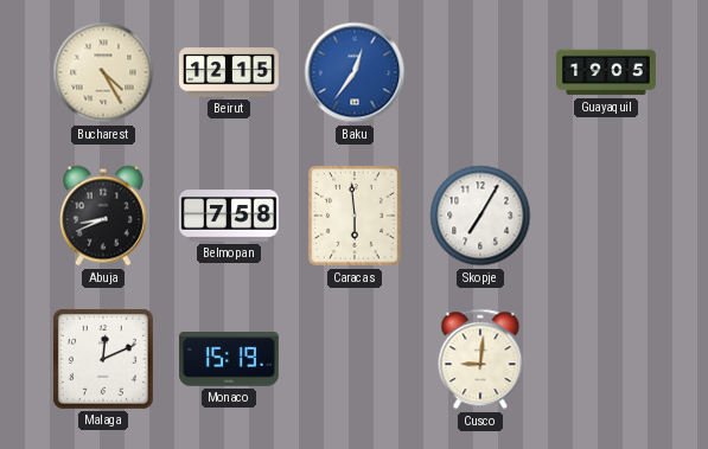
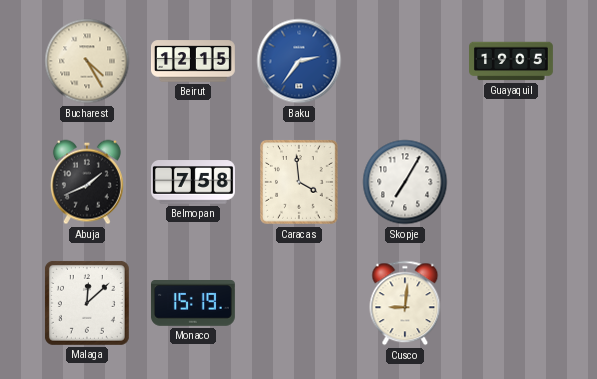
Baku: 12:36 -> 2:36
Abuja: 8:41 -> 1:41
Caracas: 5:59 -> 3:59
Malaga: 12:11 -> 12:08
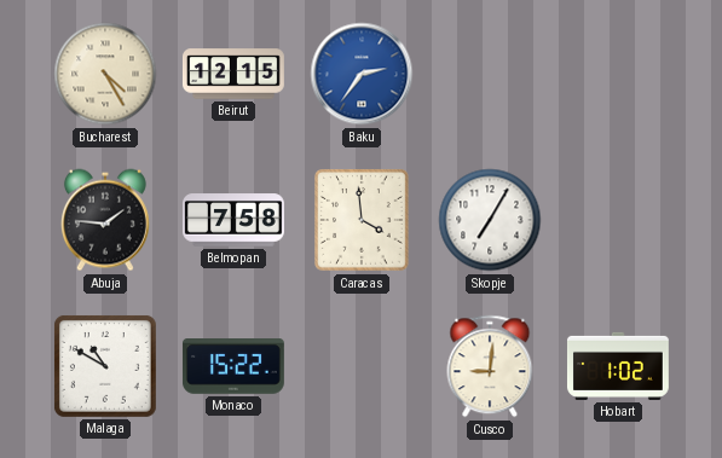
Guayaquil: 19:05 -> none
Abuja: 1:41 -> 1:46
Malaga: 12:08 -> 10:50
Monaco: 15:19 -> 15:22
Hobart: none -> 1:02
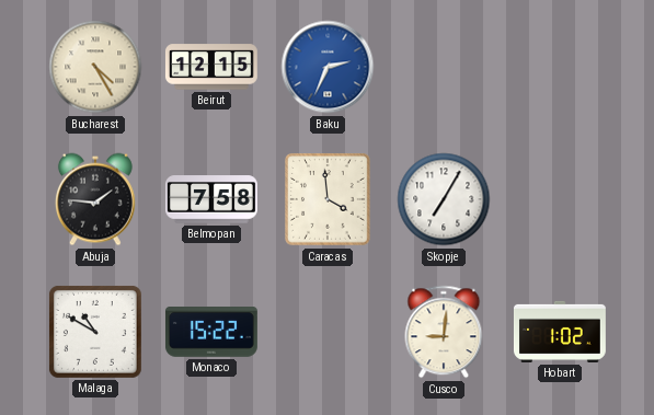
Baku: 2:36 -> 2:34
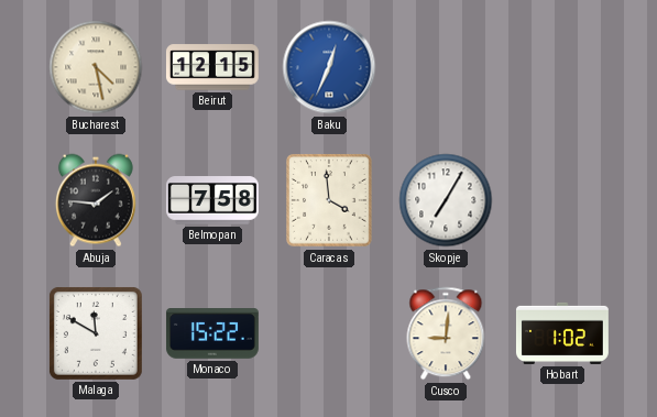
Bucharest: 4:25 -> 4:28
Baku: 2:34 -> 12:34
Malaga: 10:50 -> 11:50
